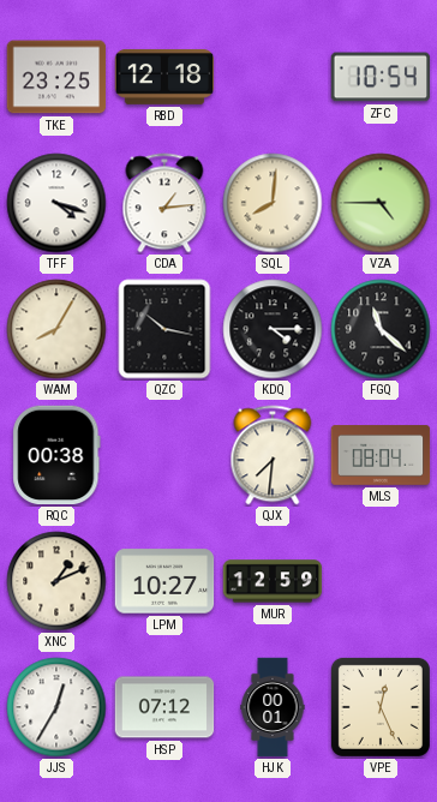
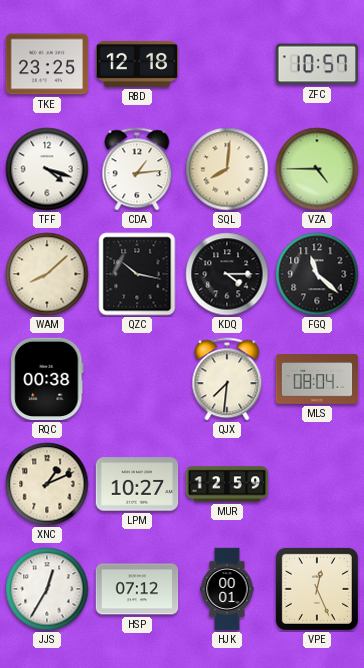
ZFC: 10:54 -> 10:57
WAM: 8:05 -> 8:08
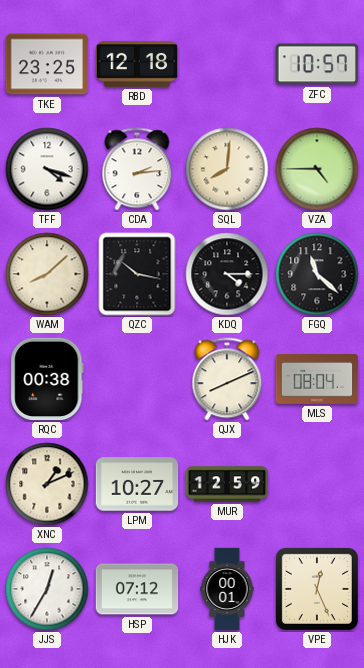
CDA: 1:14 -> 2:14
QJX: 7:31 -> 8:11
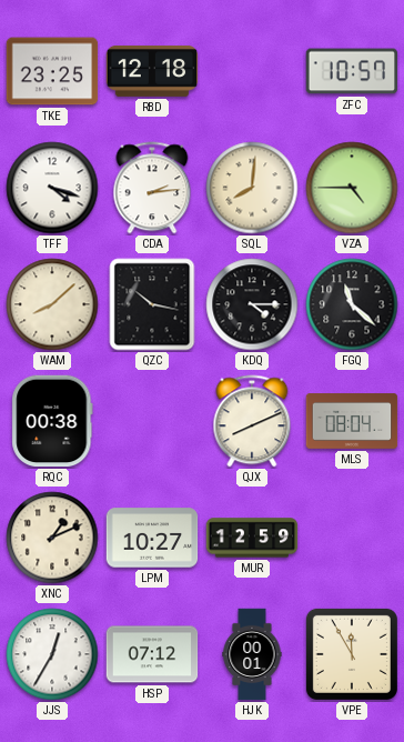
VPE: 12:26 -> 11:55
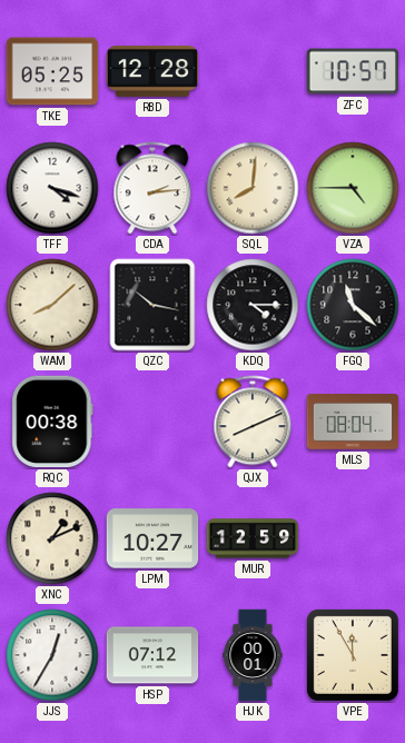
TKE: 23:25 -> 05:25
RBD: 12:18 -> 12:28
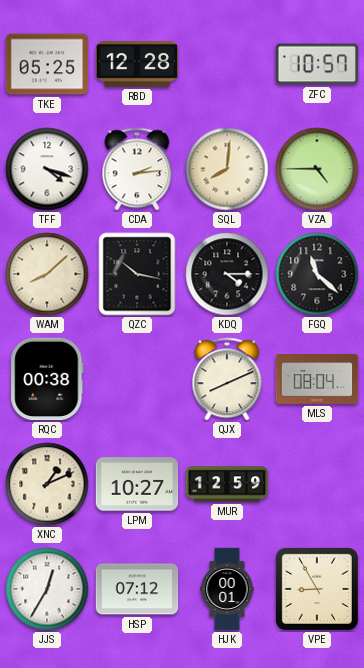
VPE: 11:55 -> 8:55
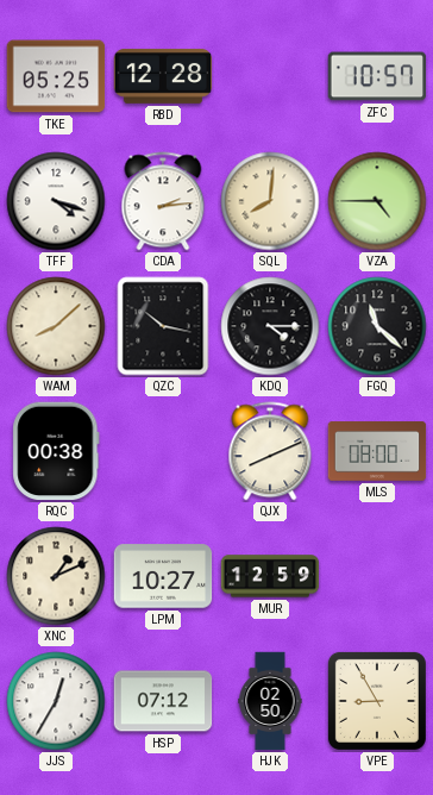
MLS: 08:04 -> 08:00
HJK: 00:01 -> 02:50
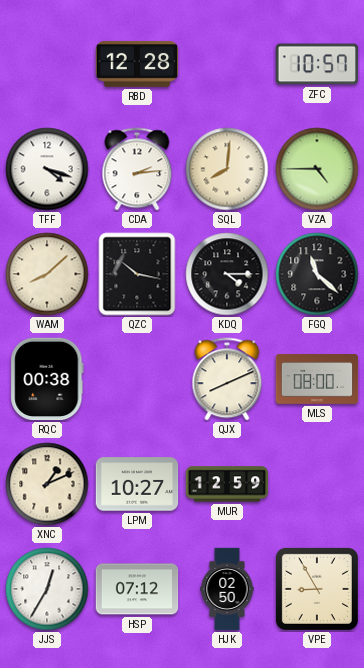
TKE: 05:25 -> none
